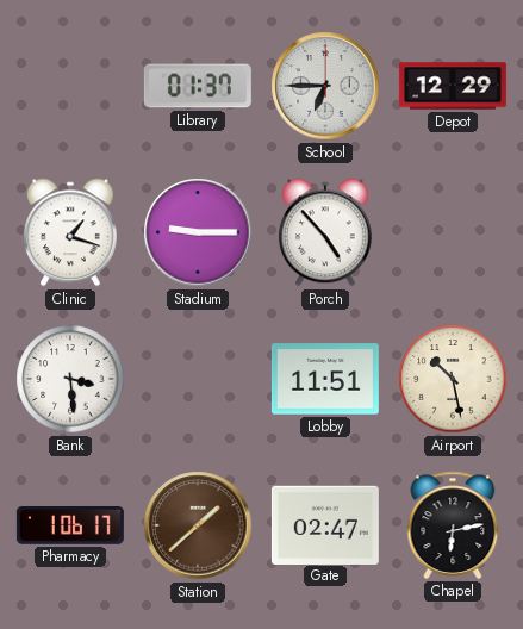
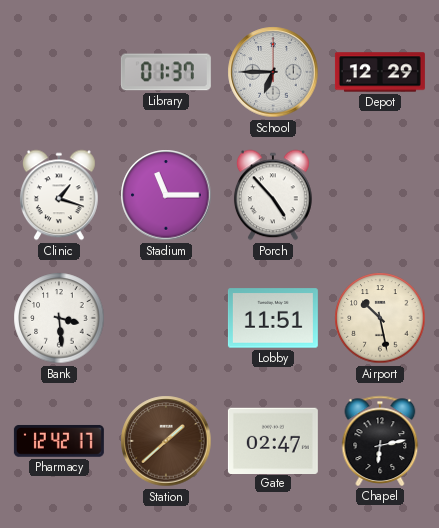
Stadium: 9:15 -> 11:15
Pharmacy: 1:06 -> 12:42
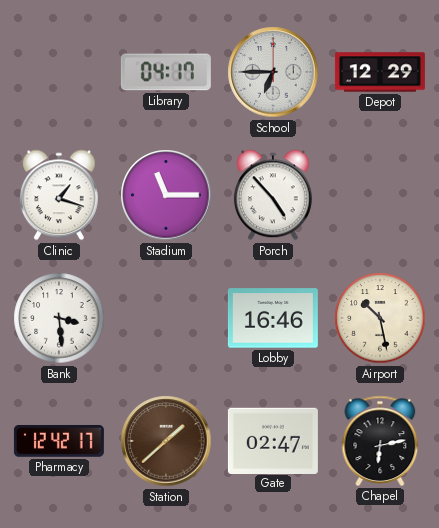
Library: 01:37 -> 04:17
Lobby: 11:51 -> 16:46
